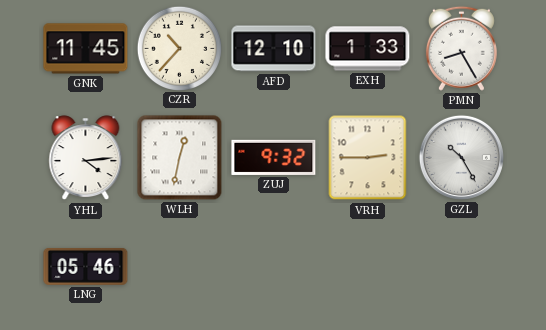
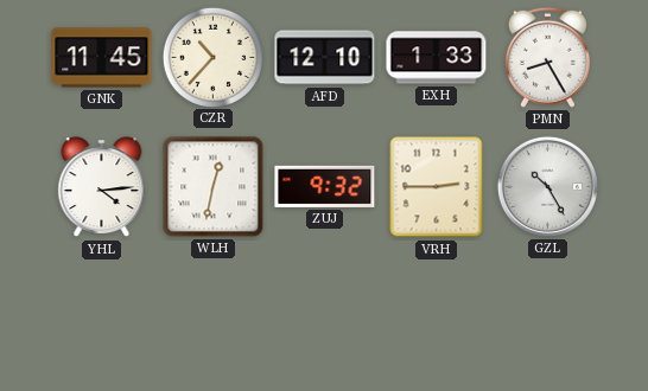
LNG: 05:46 -> none
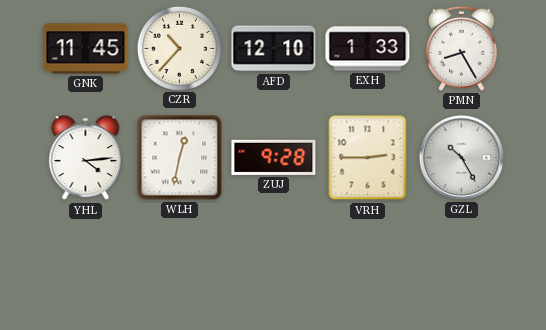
ZUJ: 9:32 -> 9:28
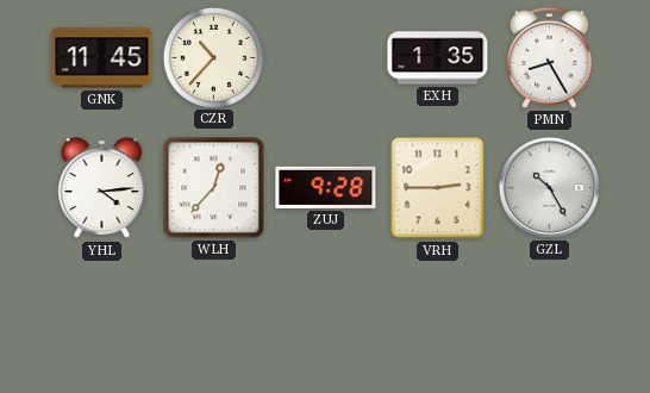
AFD: 12:10 -> none
EXH: 1:33 -> 1:35
WLH: 12:32 -> 12:37
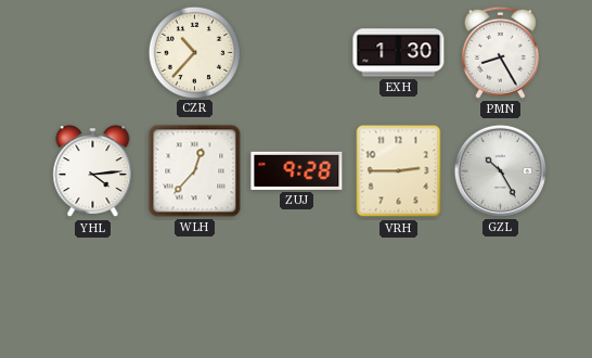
GNK: 11:45 -> none
EXH: 1:35 -> 1:30
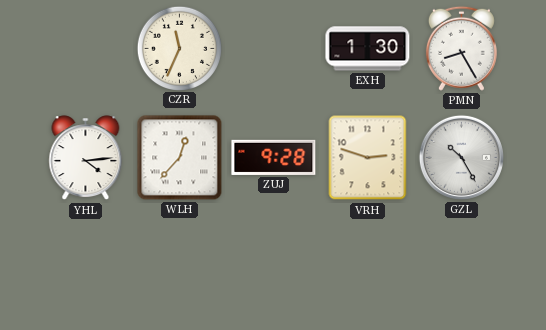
CZR: 10:37 -> 11:34
VRH: 2:45 -> 2:48
